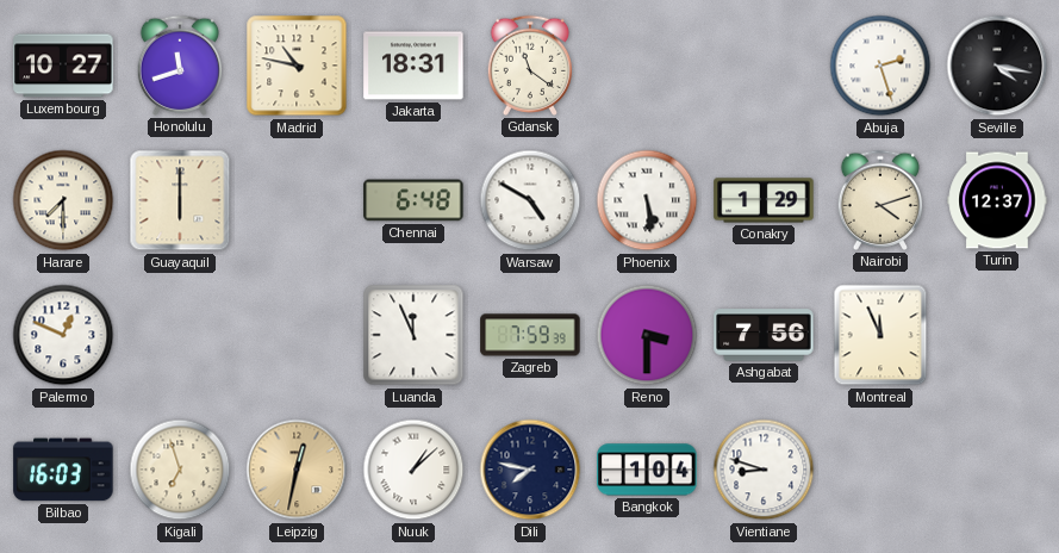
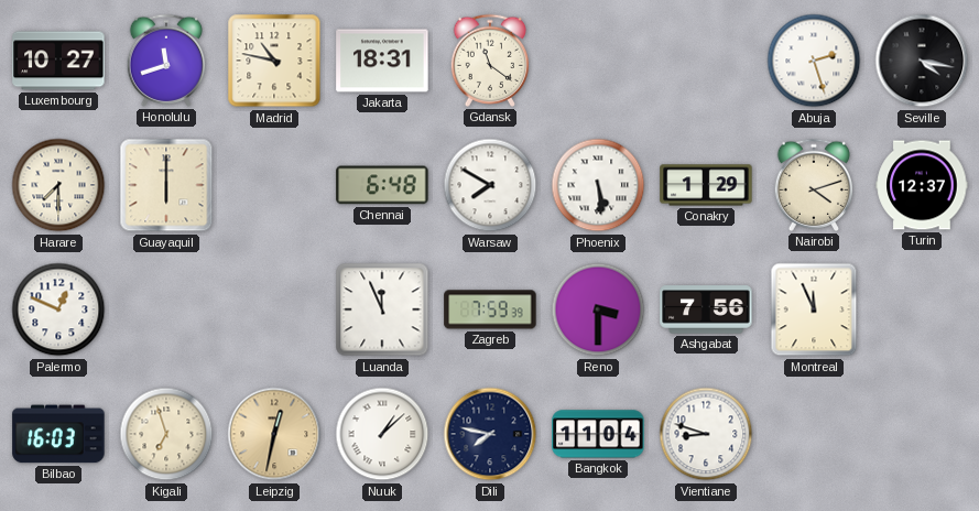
Warsaw: 4:50 -> 7:50
Bangkok: 1:04 -> 11:04
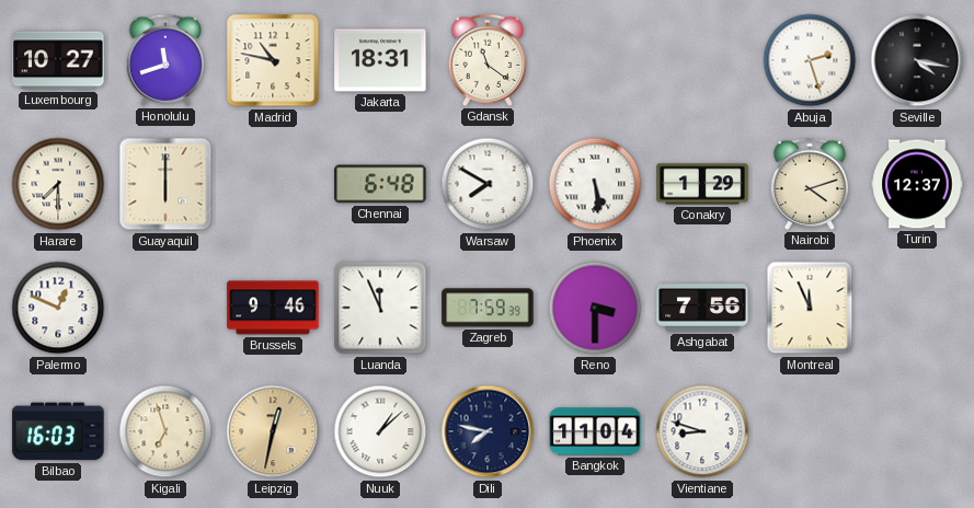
Brussels: none -> 9:46
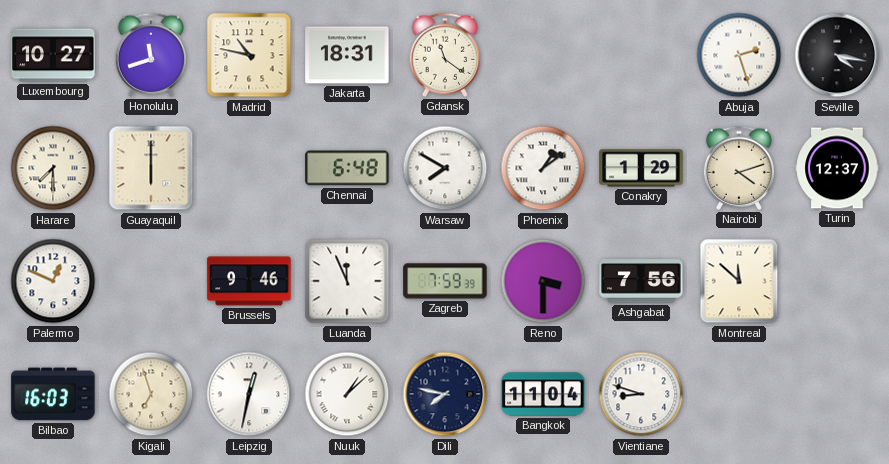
Phoenix: 5:29 -> 1:09
Montreal: 11:56 -> 11:52
Leipzig dial: champagne -> white
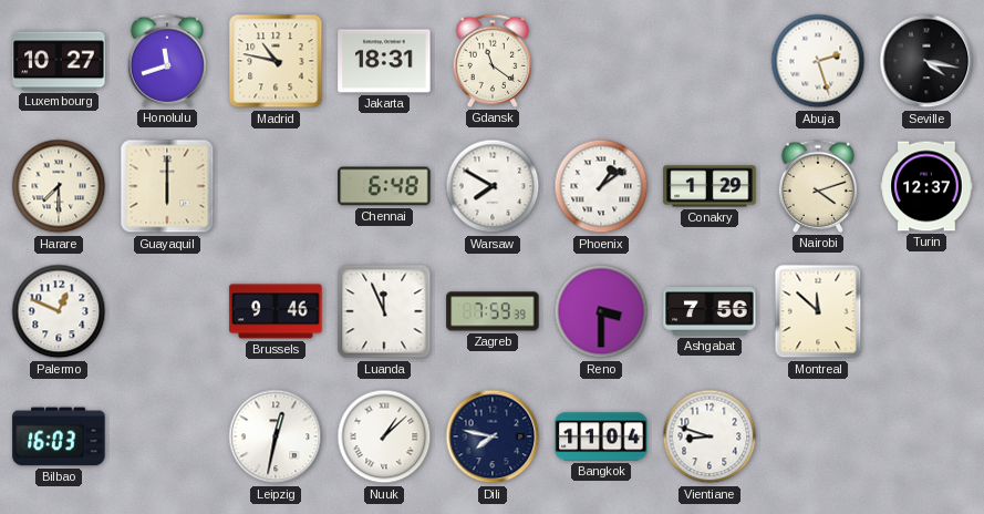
Kigali: 6:57 -> none
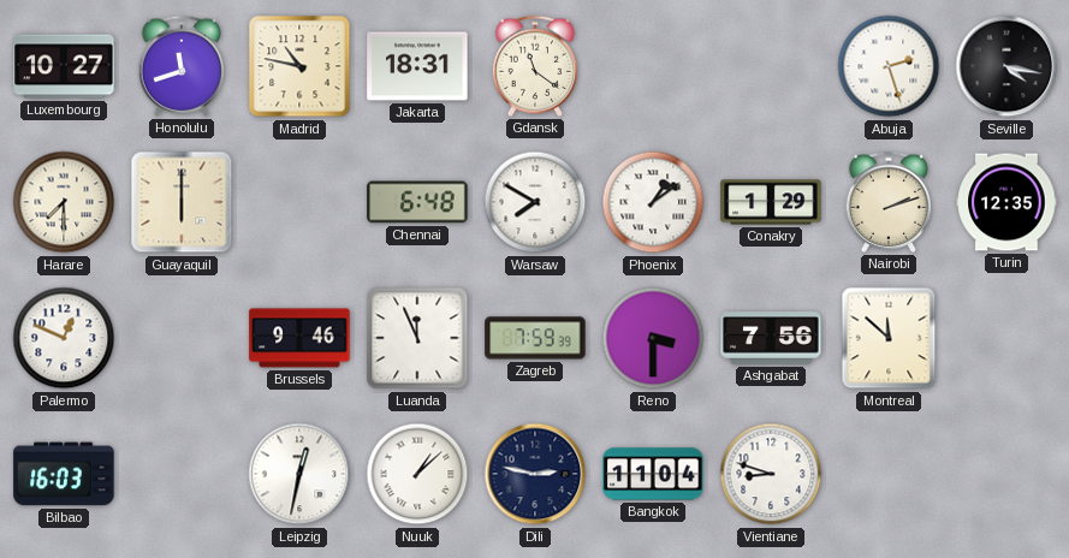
Nairobi: 4:12 -> 2:12
Turin: 12:37 -> 12:35
Dili: 7:47 -> 2:47
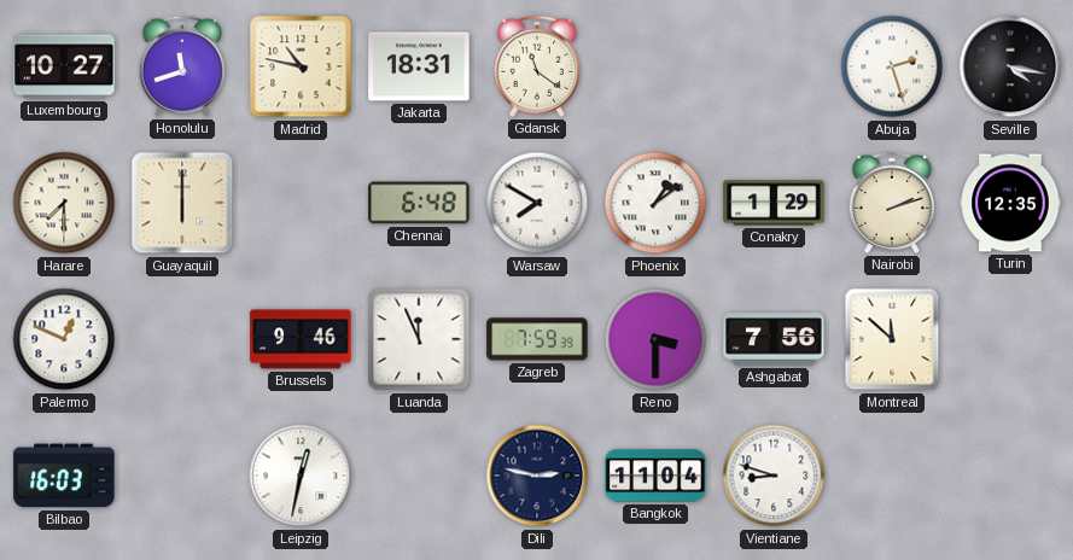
Nuuk: 1:08 -> none
